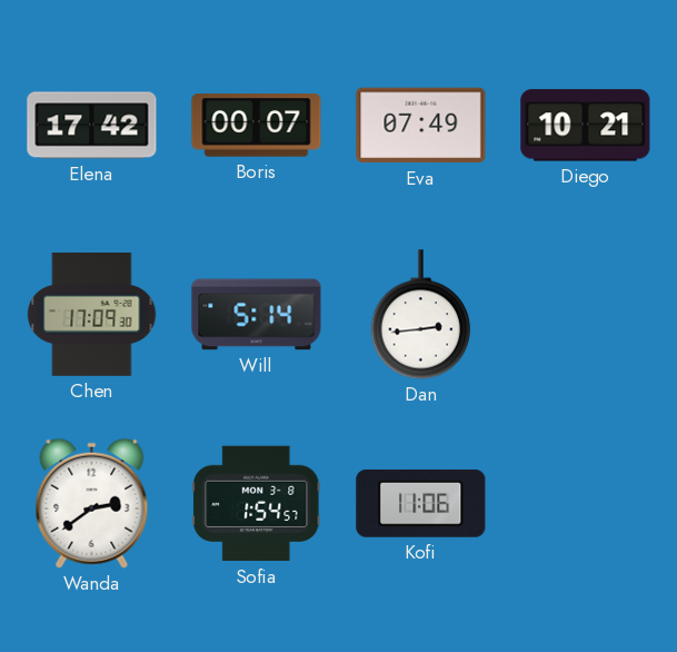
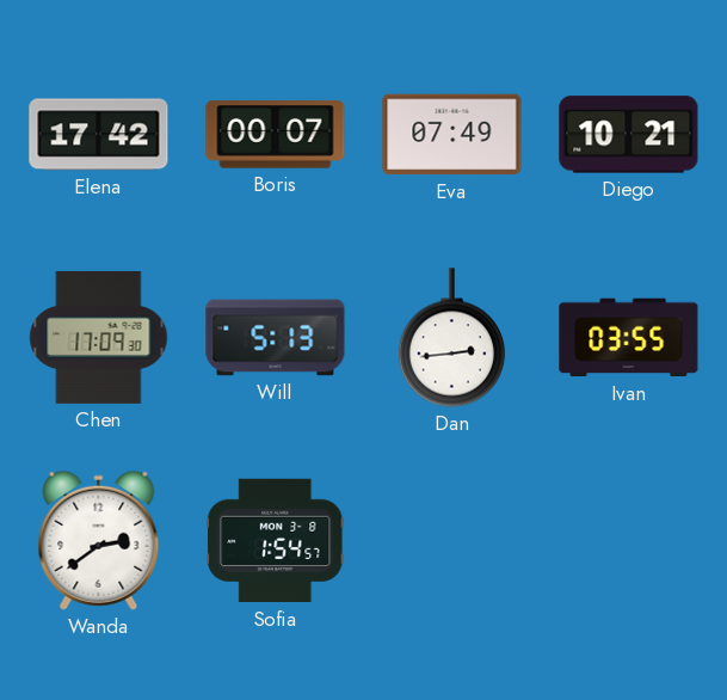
Will: 5:14 -> 5:13
Ivan: none -> 03:55
Kofi: 11:06 -> none
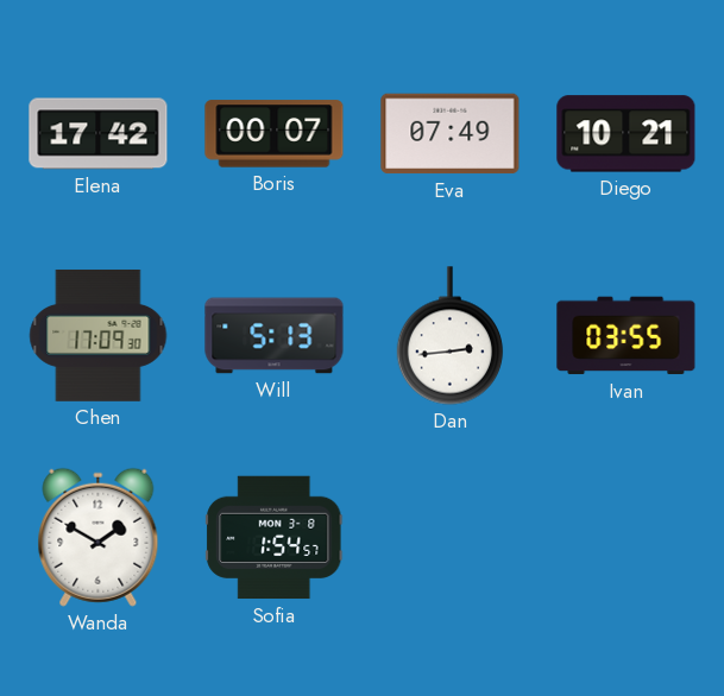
Wanda: 2:39 -> 1:50
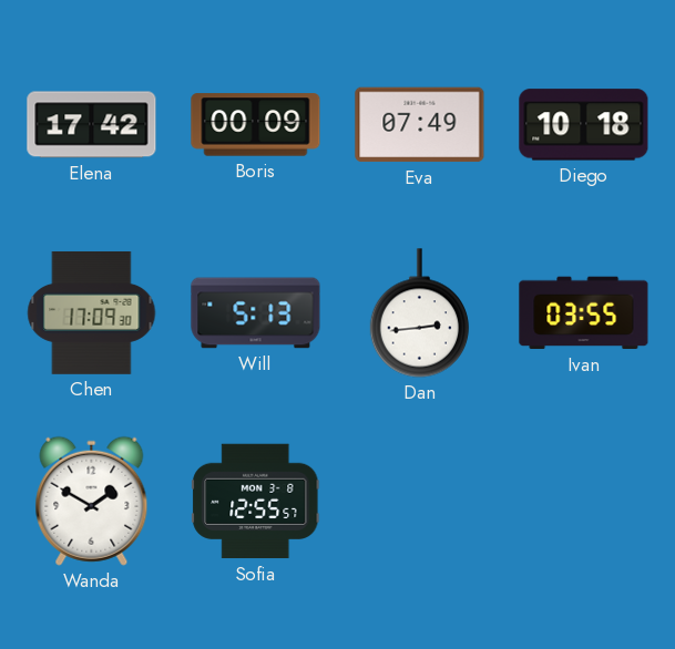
Boris: 00:07 -> 00:09
Diego: 10:21 -> 10:18
Sofia: 1:54 -> 12:55
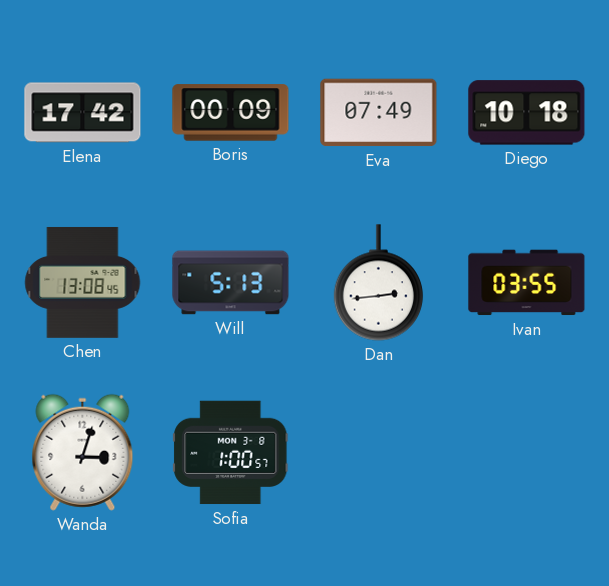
Chen: 17:09 -> 13:08
Wanda: 1:50 -> 3:03
Sofia: 12:55 -> 1:00
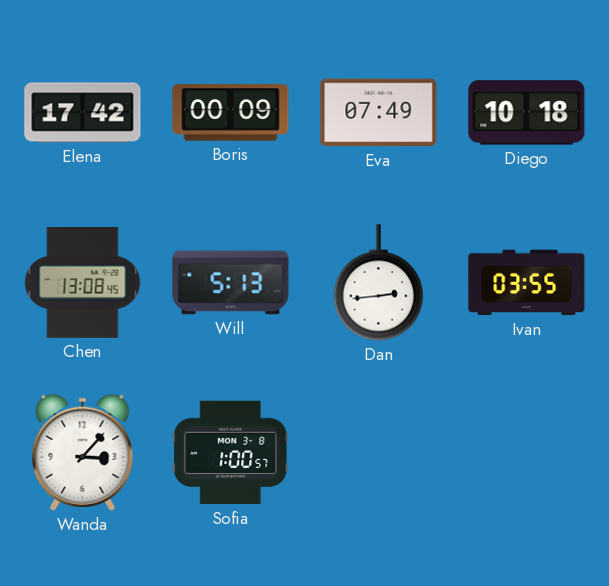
Wanda: 3:03 -> 3:07
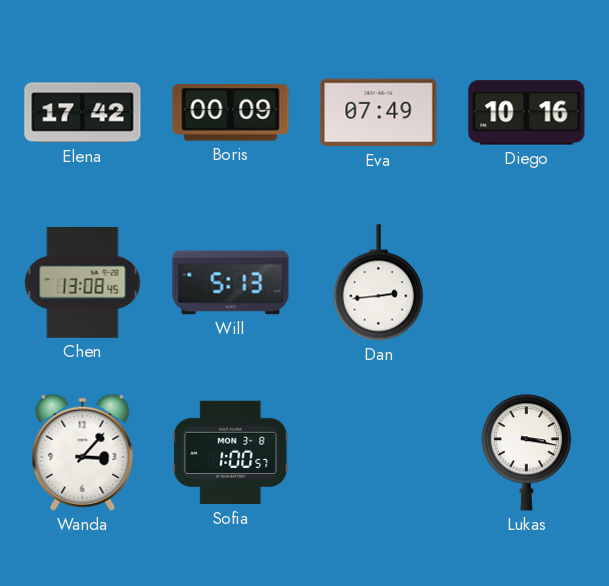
Diego: 10:18 -> 10:16
Ivan: 03:55 -> none
Lukas: none -> 3:17
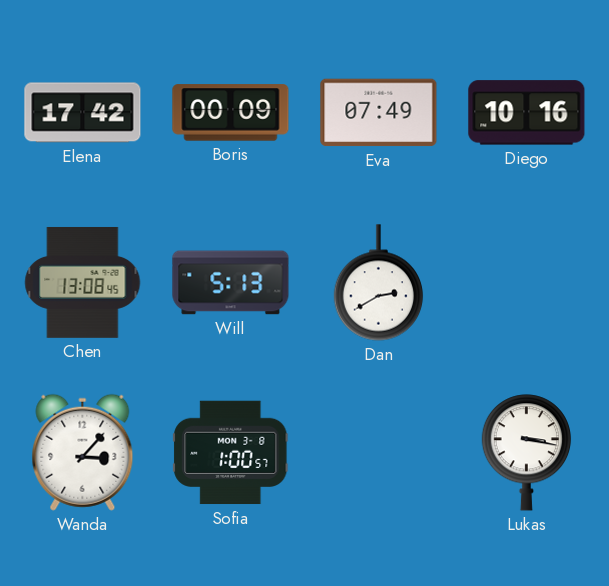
Dan: 2:44 -> 2:40
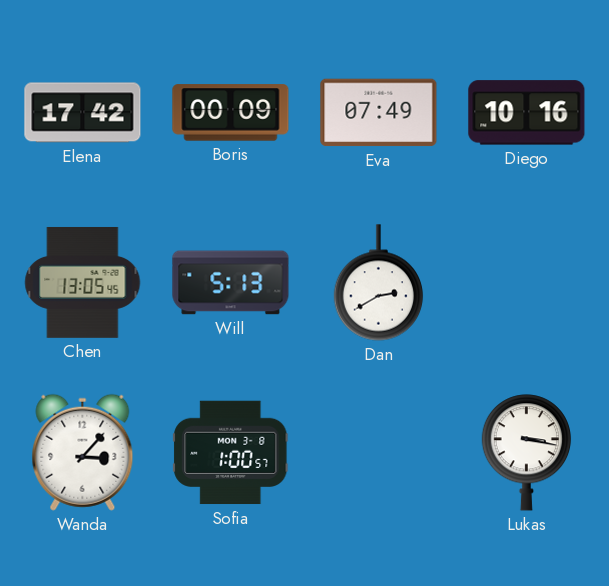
Chen: 13:08 -> 13:05
